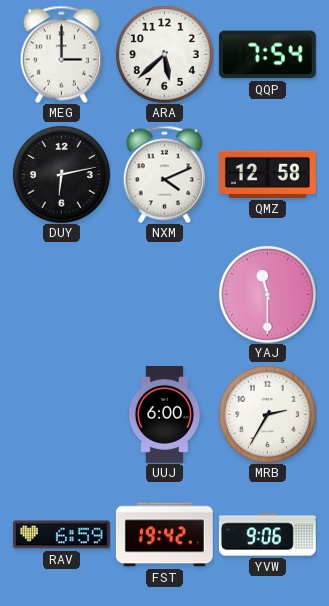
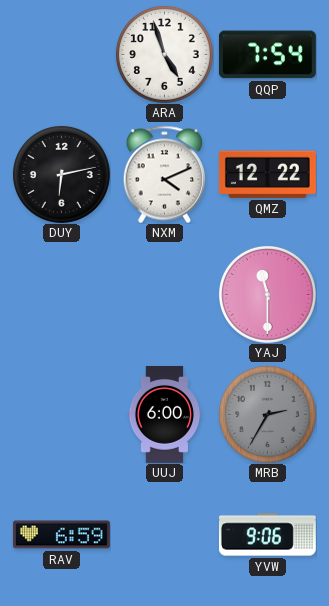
MEG: 3:00 -> none
ARA: 5:38 -> 4:57
QMZ: 12:58 -> 12:22
MRB dial: white -> grey
FST: 19:42 -> none
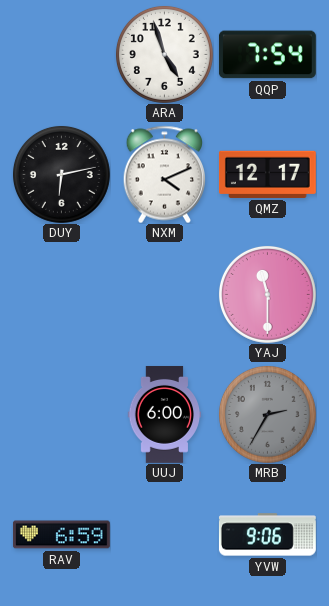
QMZ: 12:22 -> 12:17
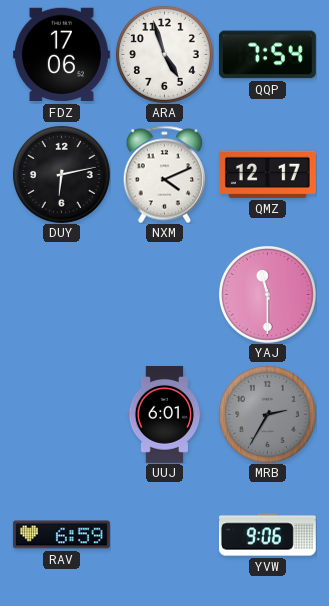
FDZ: none -> 17:06
UUJ: 6:00 -> 6:01
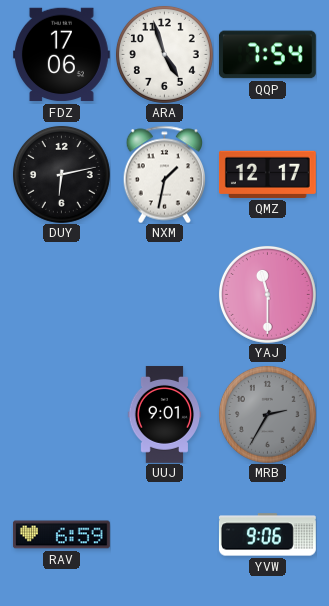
NXM: 4:11 -> 1:32
UUJ: 6:01 -> 9:01
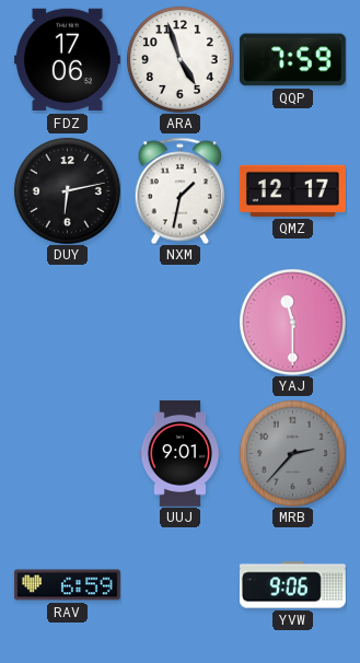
QQP: 7:54 -> 7:59
MRB: 2:35 -> 2:37
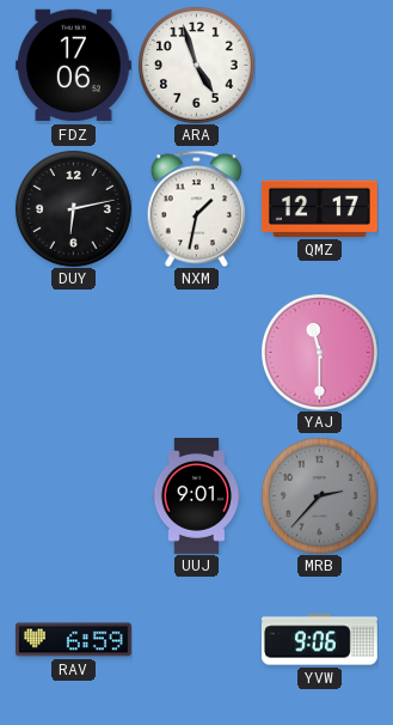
QQP: 7:59 -> none
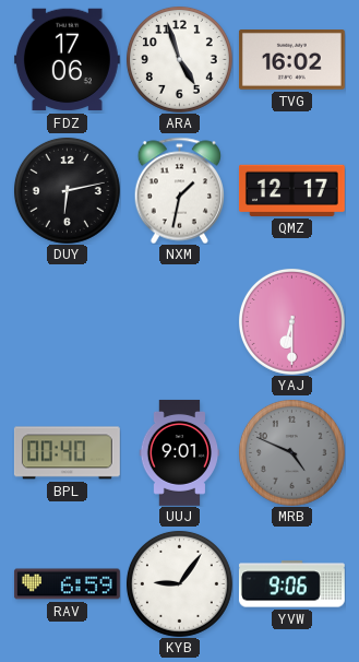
TVG: none -> 16:02
YAJ: 11:30 -> 6:30
BPL: none -> 00:40
MRB: 2:37 -> 4:49
KYB: none -> 9:06
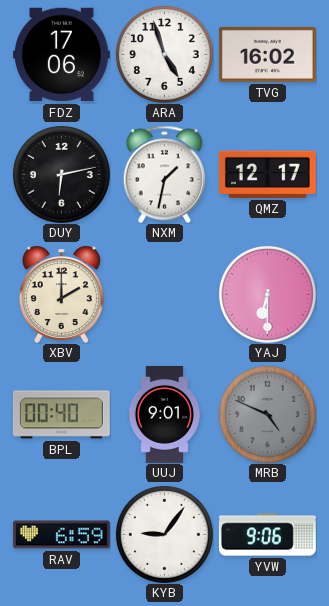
XBV: none -> 2:00
